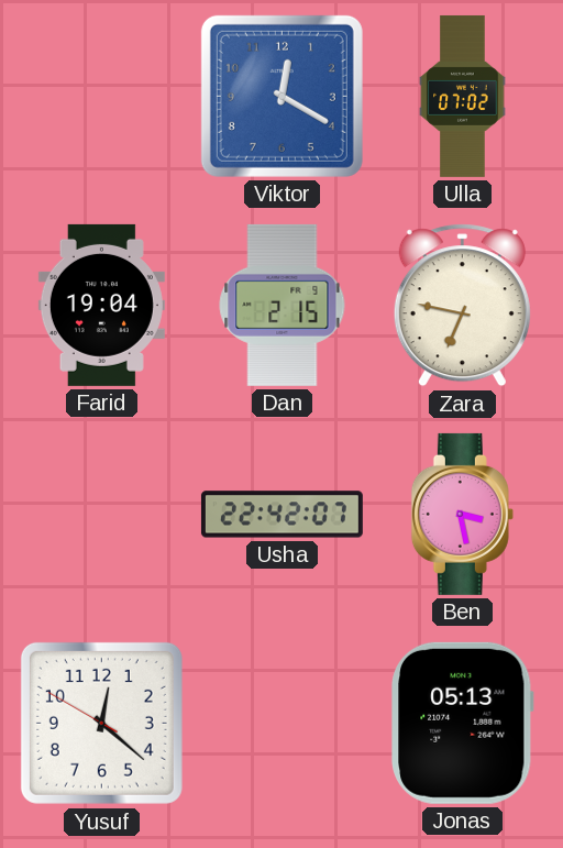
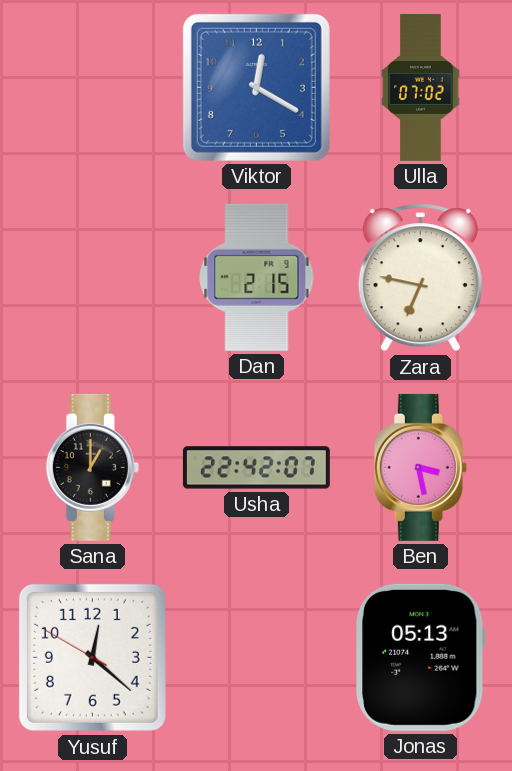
Farid: 19:04 -> none
Sana: none -> 1:00
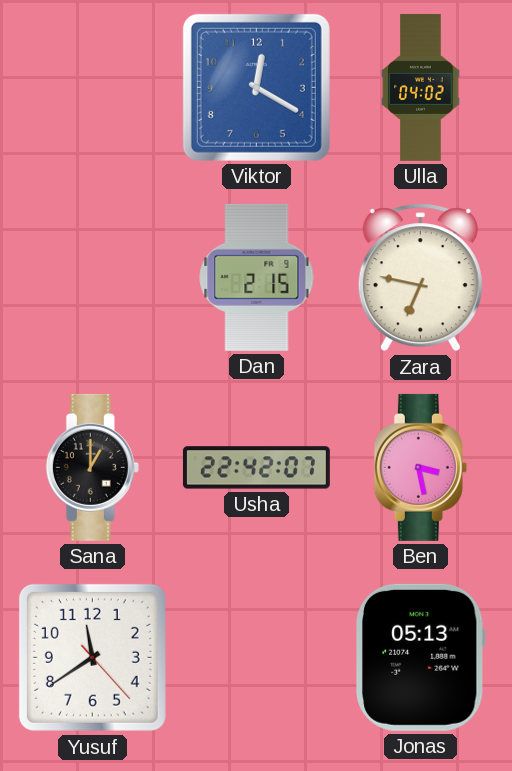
Ulla: 07:02 -> 04:02
Yusuf: 12:21 -> 11:39
